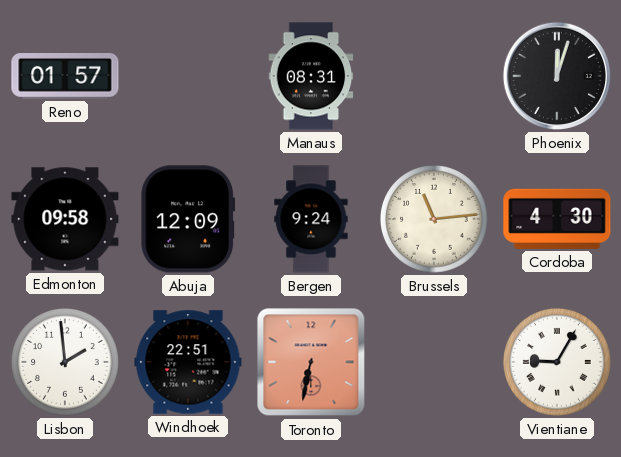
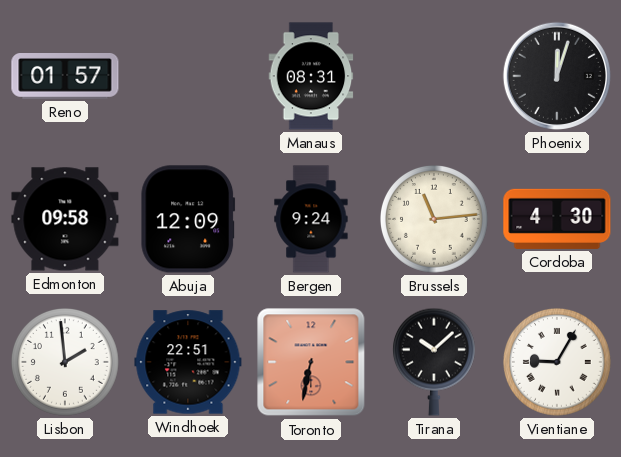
Tirana: none -> 10:08
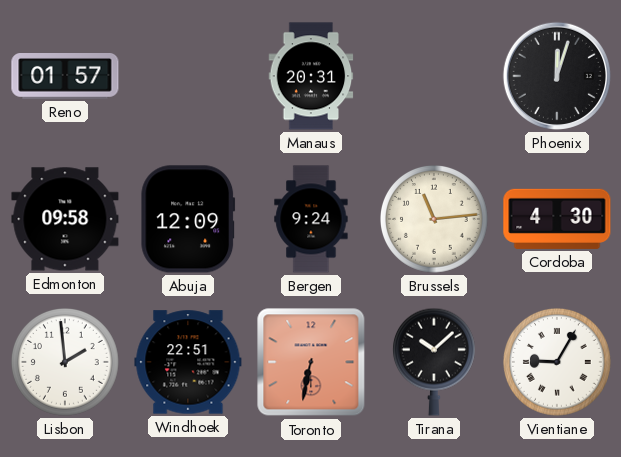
Manaus: 08:31 -> 20:31
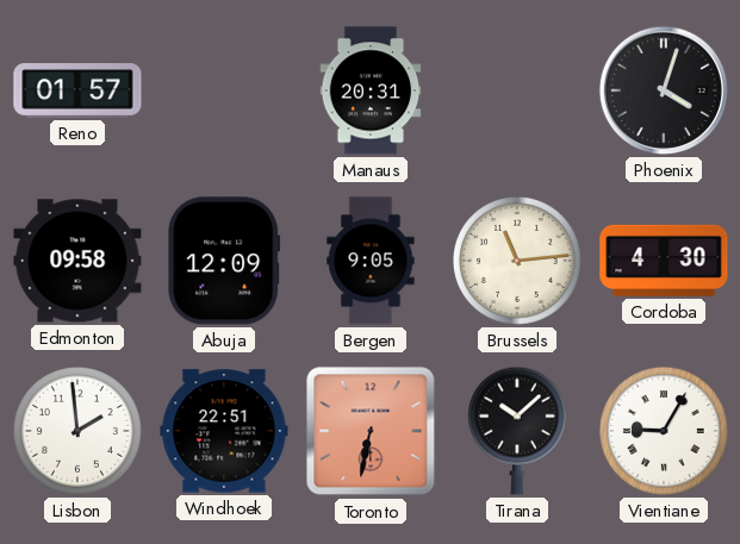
Phoenix: 12:03 -> 4:03
Bergen: 9:24 -> 9:05
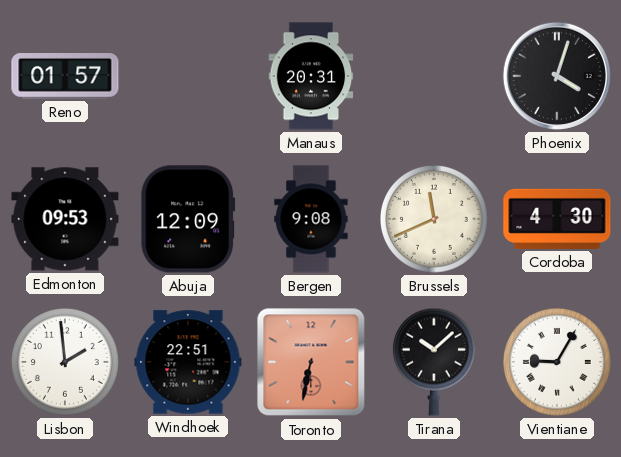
Edmonton: 09:58 -> 09:53
Bergen: 9:05 -> 9:08
Brussels: 11:14 -> 11:41
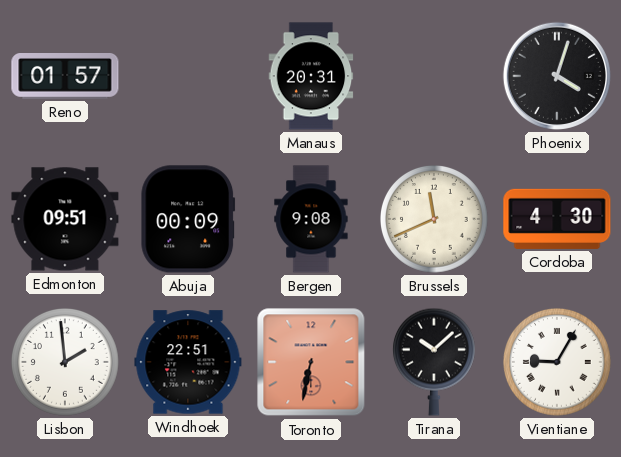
Edmonton: 09:53 -> 09:51
Abuja: 12:09 -> 00:09
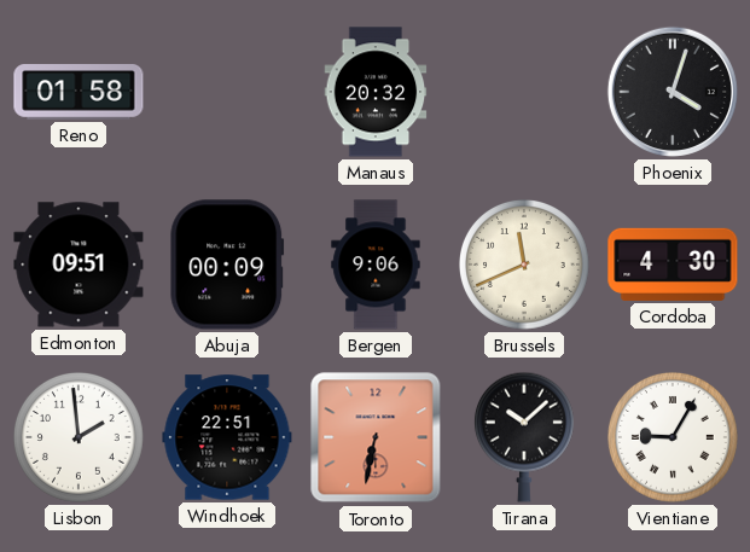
Reno: 01:57 -> 01:58
Manaus: 20:31 -> 20:32
Bergen: 9:08 -> 9:06
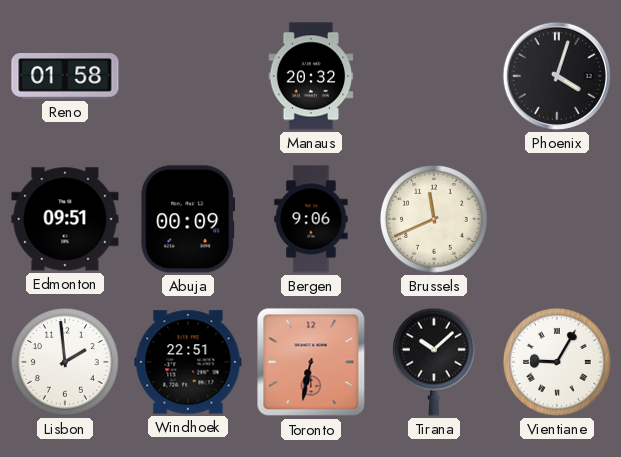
Cordoba: 4:30 -> none
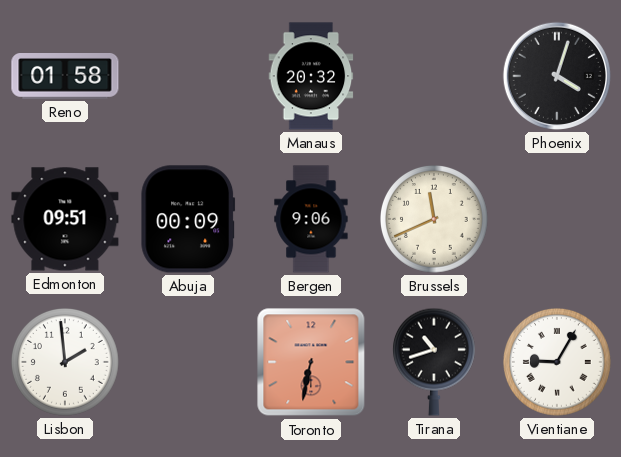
Windhoek: 22:51 -> none
Tirana: 10:08 -> 10:42
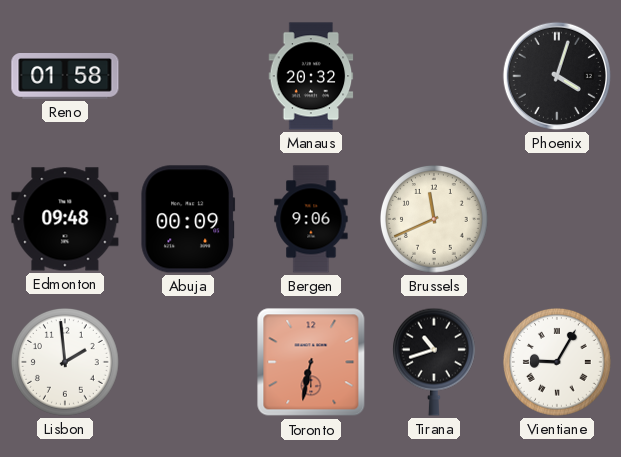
Edmonton: 09:51 -> 09:48
